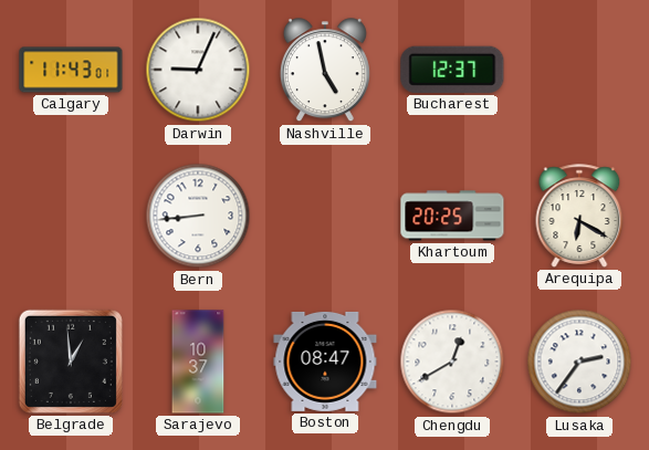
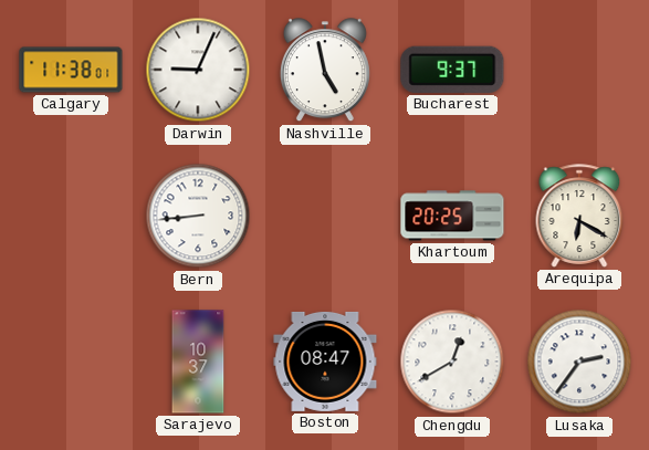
Calgary: 11:43 -> 11:38
Bucharest: 12:37 -> 9:37
Belgrade: 12:59 -> none
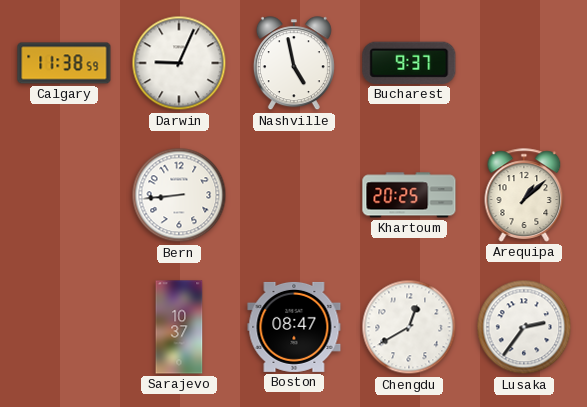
Calgary: 11:38:01 -> 11:38:59
Arequipa: 6:20 -> 1:08
